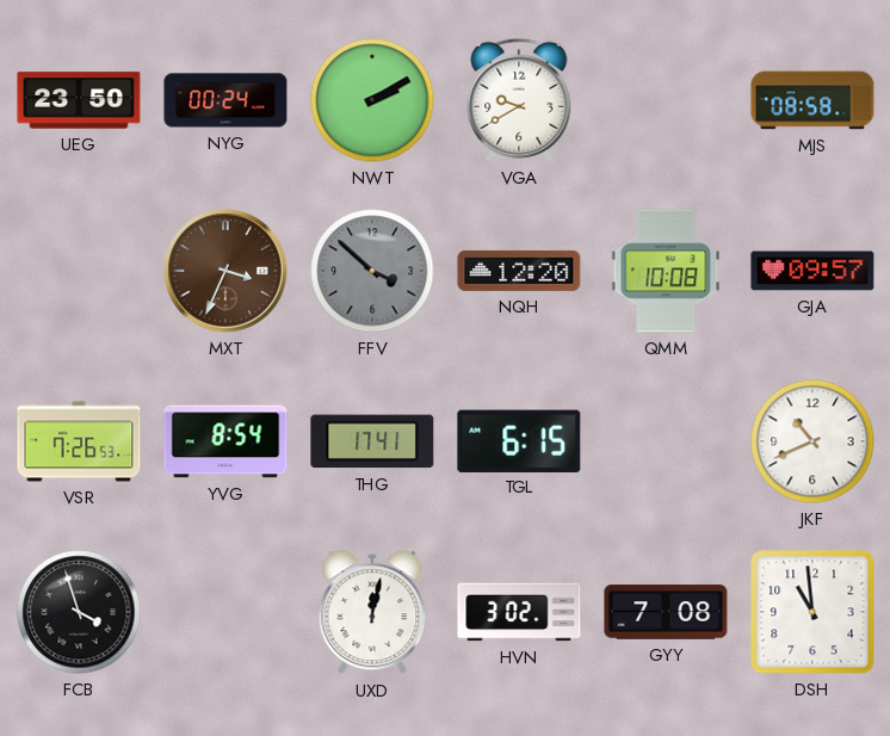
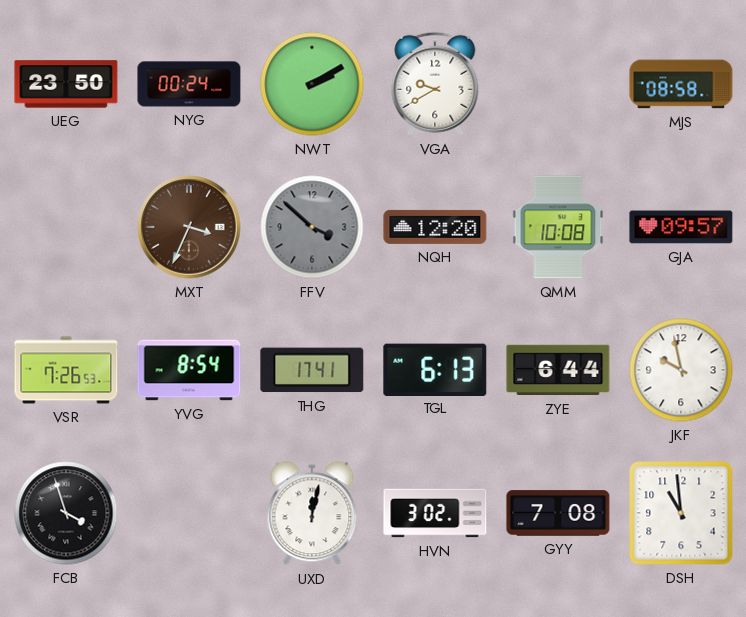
TGL: 6:15 -> 6:13
ZYE: none -> 6:44
JKF: 10:41 -> 9:58
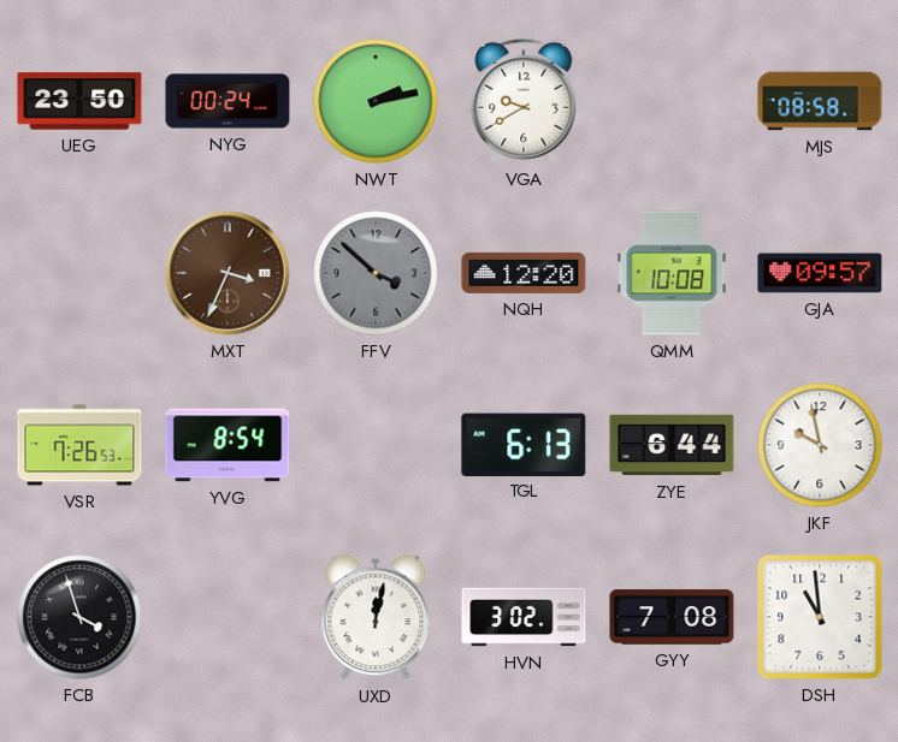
NWT: 2:10 -> 2:13
THG: 17:41 -> none
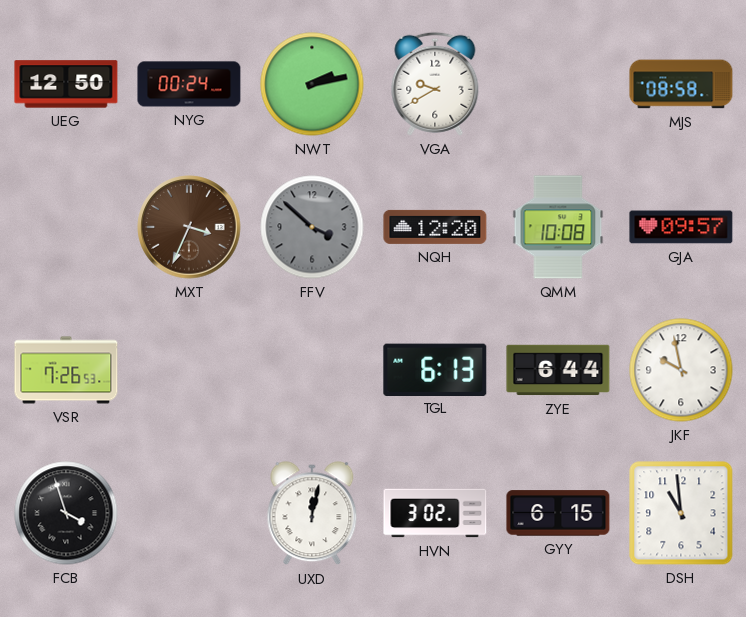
UEG: 23:50 -> 12:50
YVG: 8:54 -> none
GYY: 7:08 -> 6:15
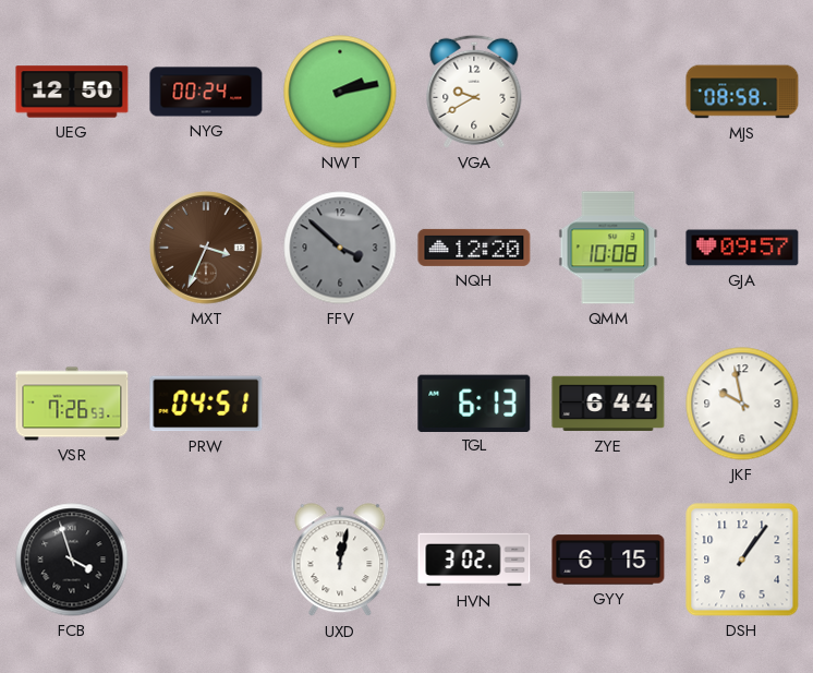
PRW: none -> 04:51
DSH: 10:59 -> 1:06
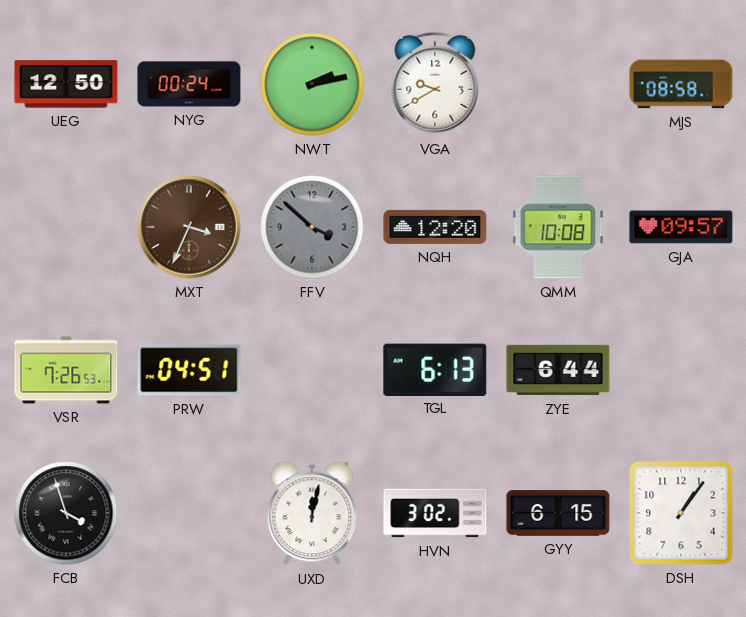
JKF: 9:58 -> none
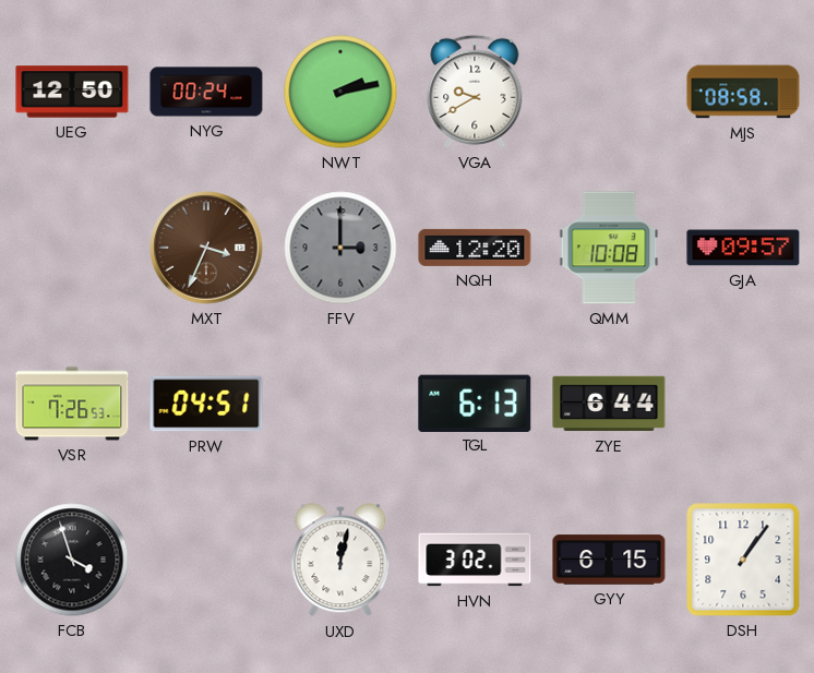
FFV: 3:52 -> 3:00
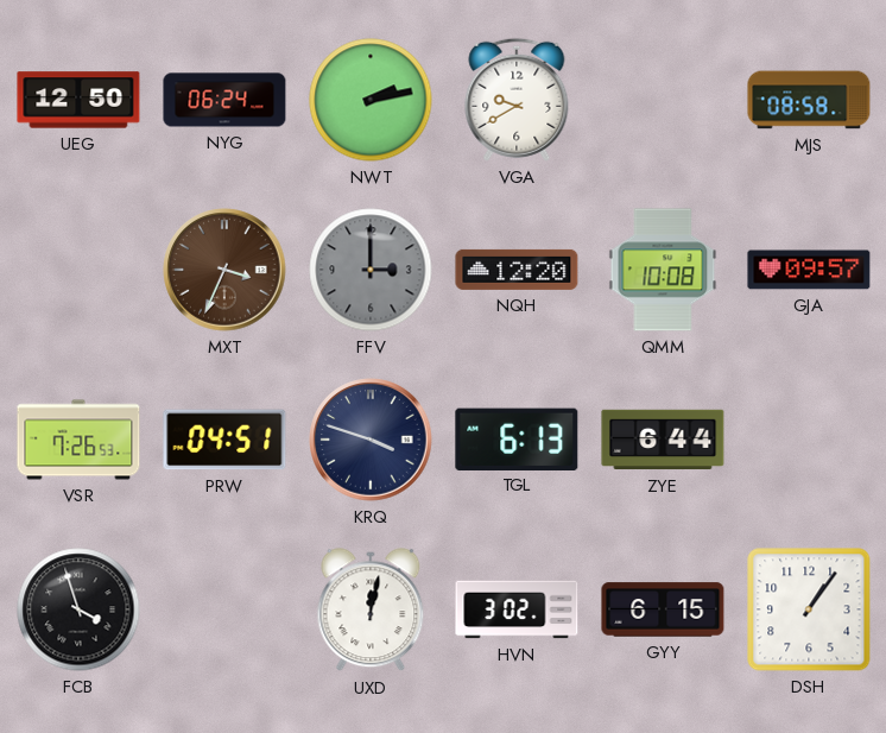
NYG: 00:24 -> 06:24
KRQ: none -> 3:48
